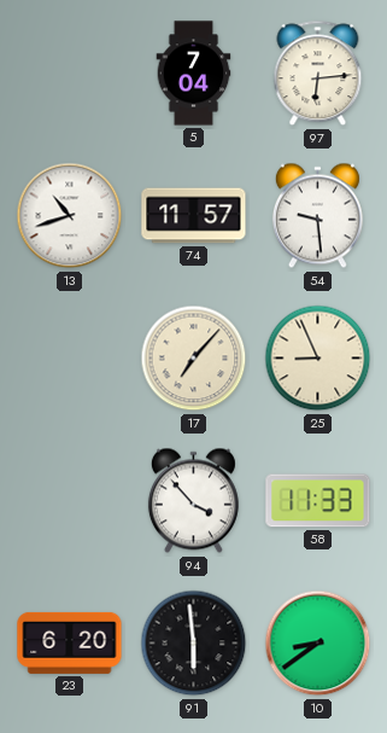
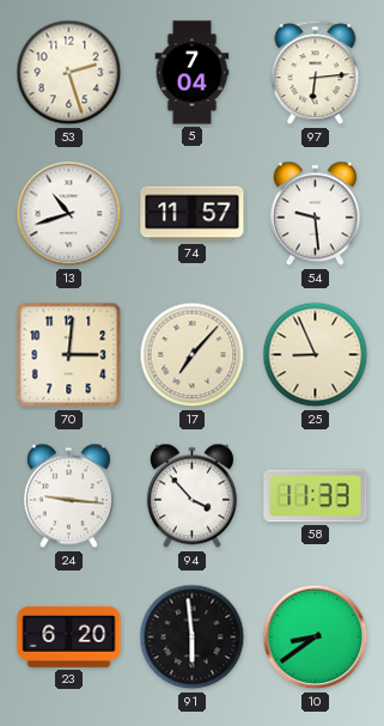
53: none -> 2:27
70: none -> 3:01
24: none -> 9:16
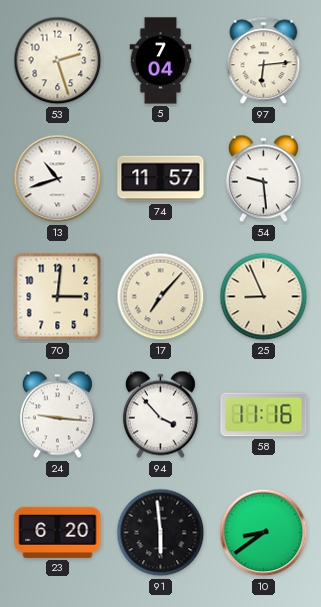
58: 11:33 -> 11:16
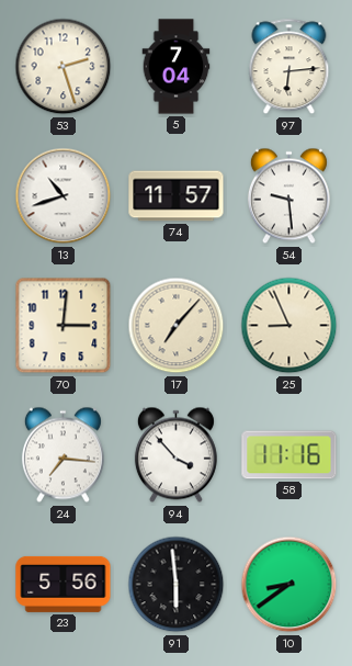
24: 9:16 -> 7:16
23: 6:20 -> 5:56
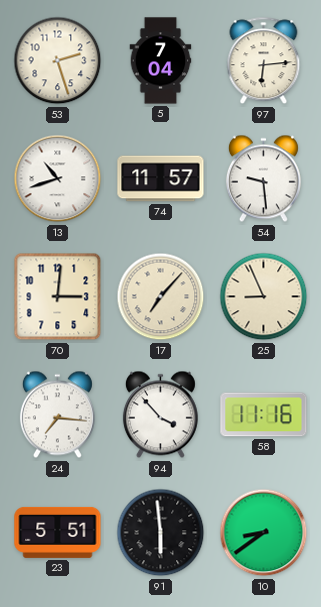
23: 5:56 -> 5:51
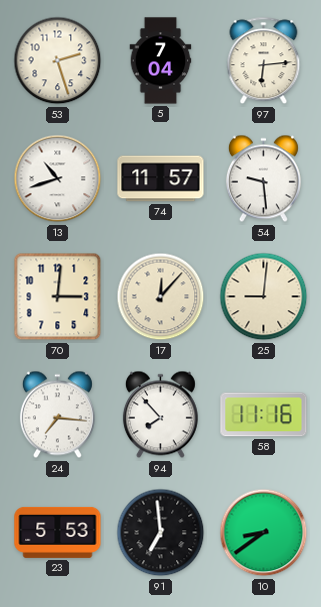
17: 7:07 -> 12:07
25: 8:56 -> 9:01
94: 3:53 -> 7:53
23: 5:51 -> 5:53
91: 5:59 -> 6:59
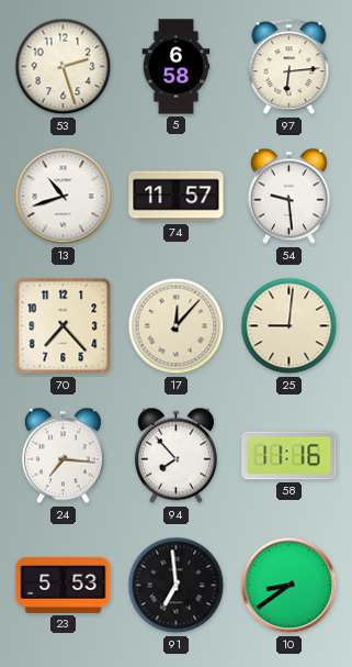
5: 7:04 -> 6:58
70: 3:01 -> 7:23
